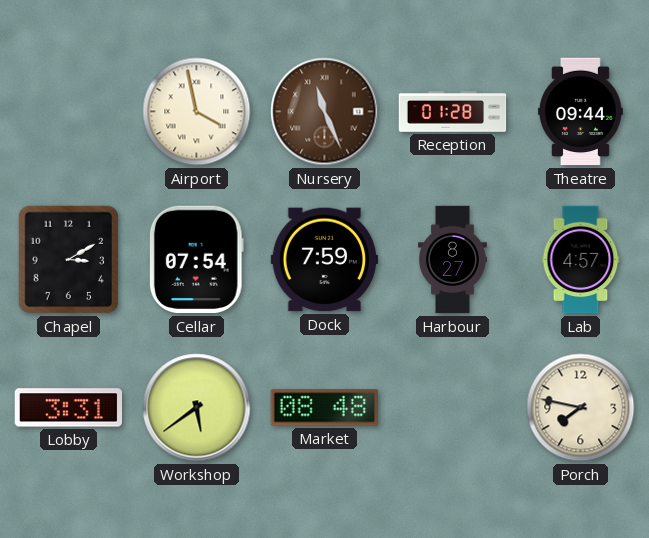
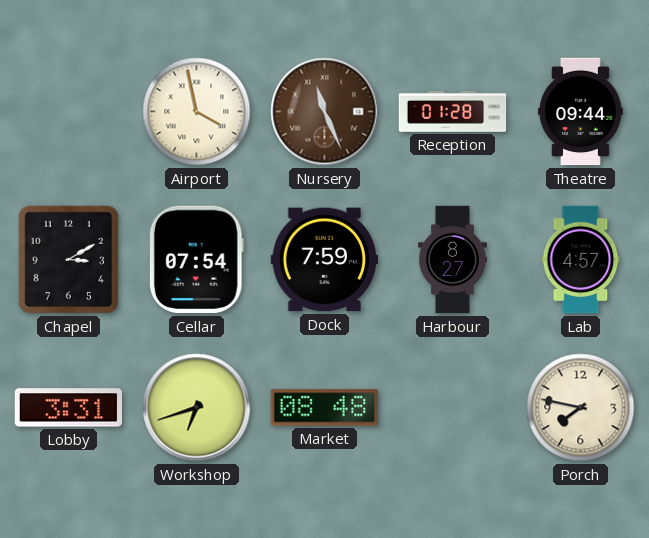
Workshop: 5:39 -> 6:42
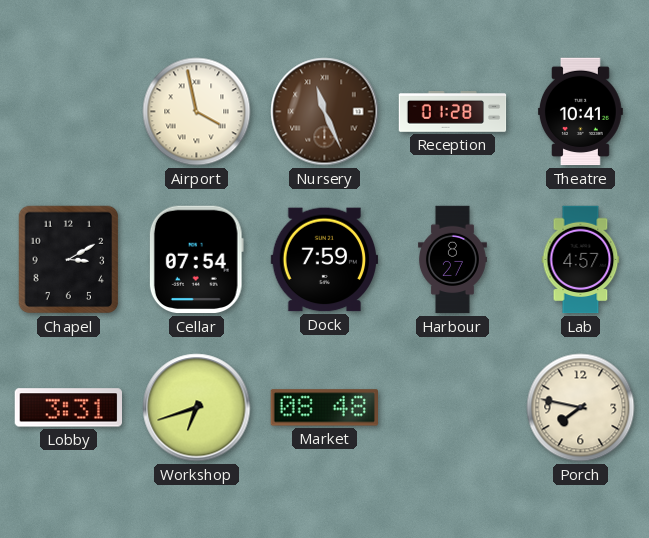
Theatre: 09:44 -> 10:41
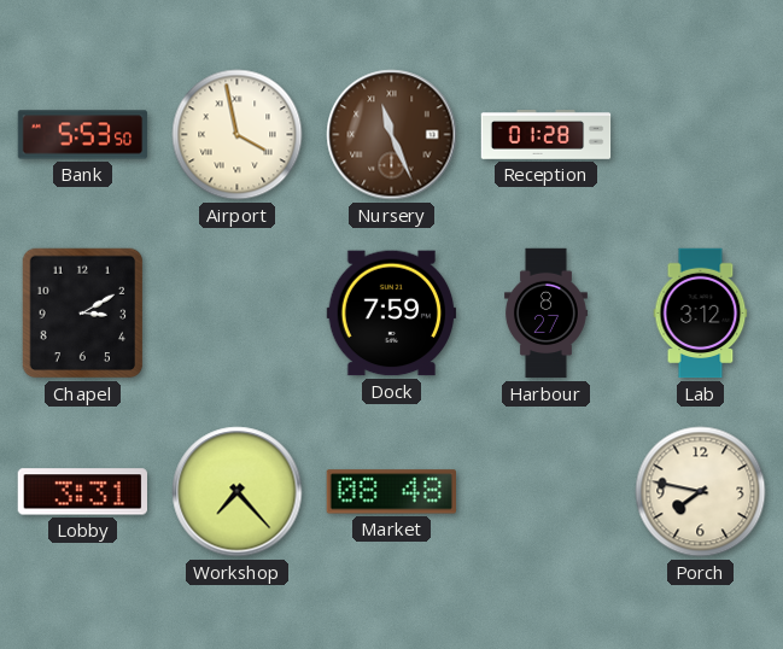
Bank: none -> 5:53
Theatre: 10:41 -> none
Cellar: 07:54 -> none
Lab: 4:57 -> 3:12
Workshop: 6:42 -> 7:23
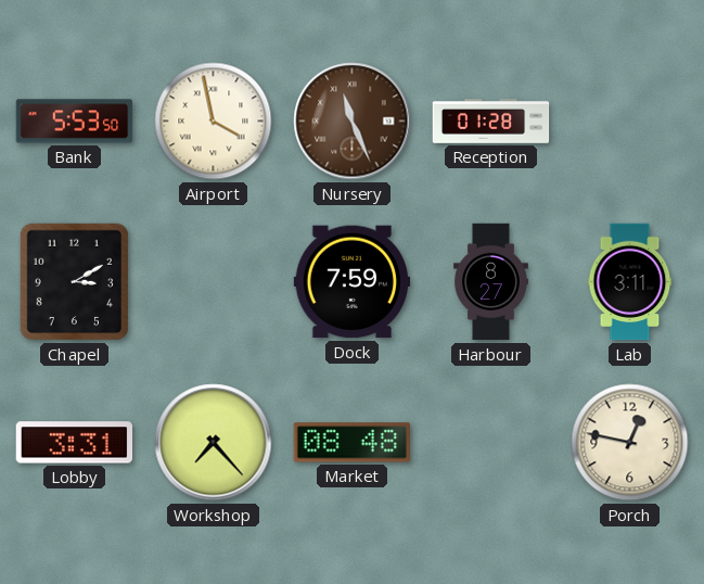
Lab: 3:12 -> 3:11
Porch: 7:47 -> 12:47
